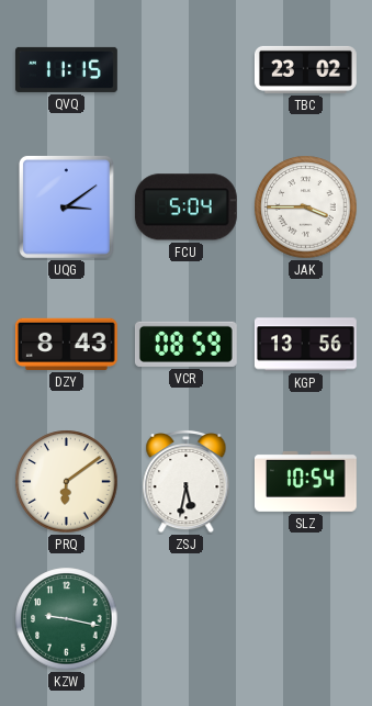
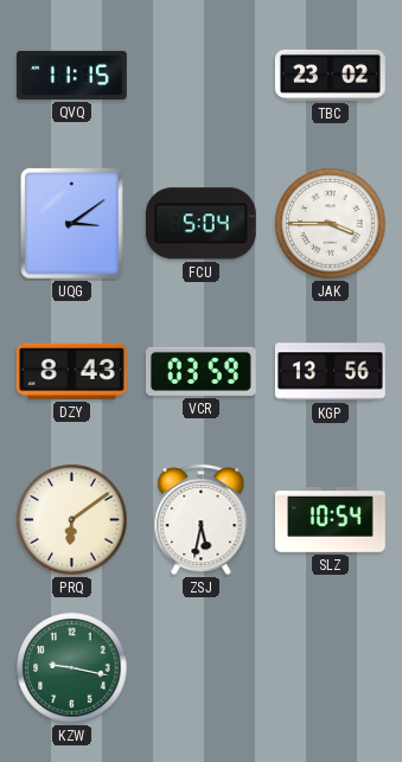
VCR: 08:59 -> 03:59
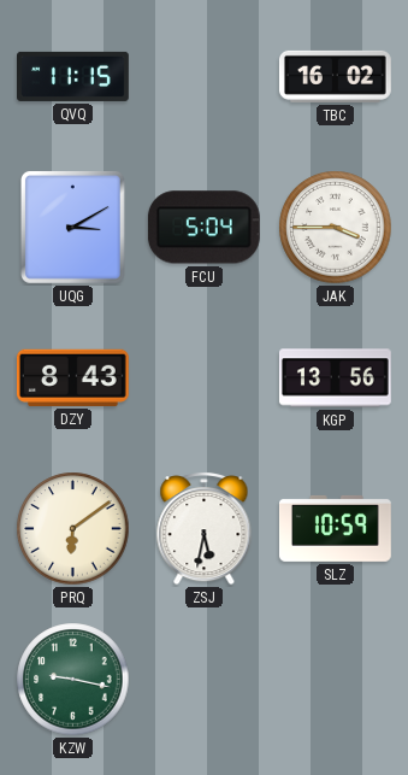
TBC: 23:02 -> 16:02
UQG: 3:09 -> 3:10
VCR: 03:59 -> none
SLZ: 10:54 -> 10:59
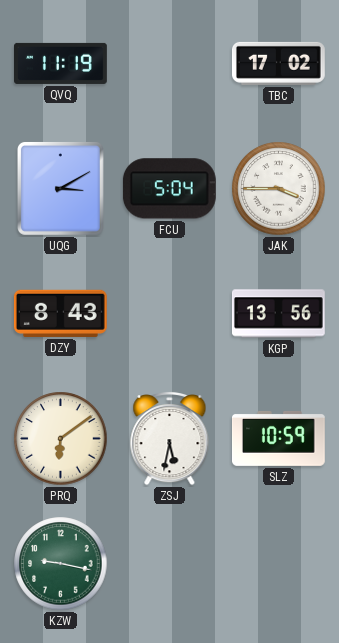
QVQ: 11:15 -> 11:19
TBC: 16:02 -> 17:02
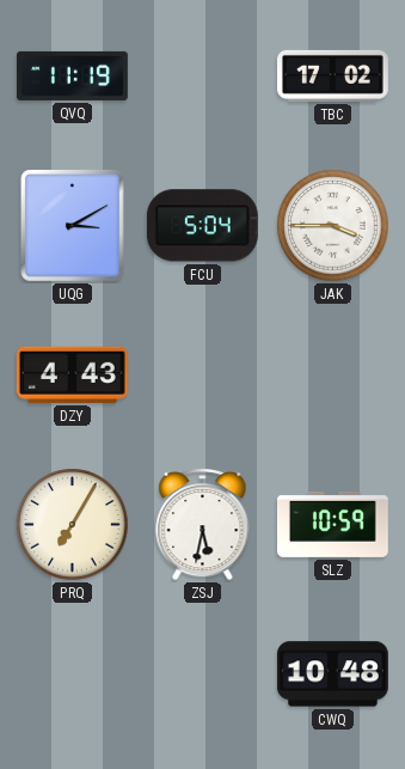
DZY: 8:43 -> 4:43
KGP: 13:56 -> none
PRQ: 6:09 -> 7:05
KZW: 9:17 -> none
CWQ: none -> 10:48
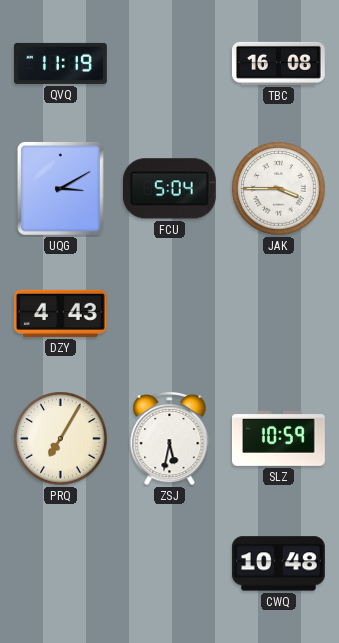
TBC: 17:02 -> 16:08
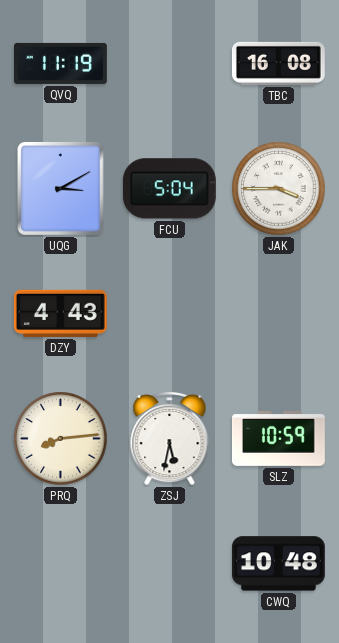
PRQ: 7:05 -> 8:14
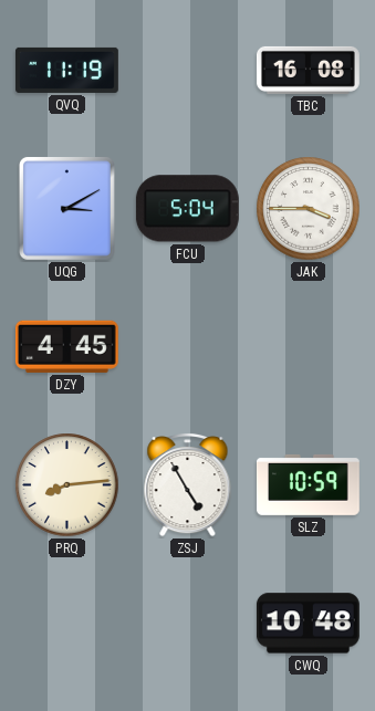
DZY: 4:43 -> 4:45
ZSJ: 5:32 -> 4:55
